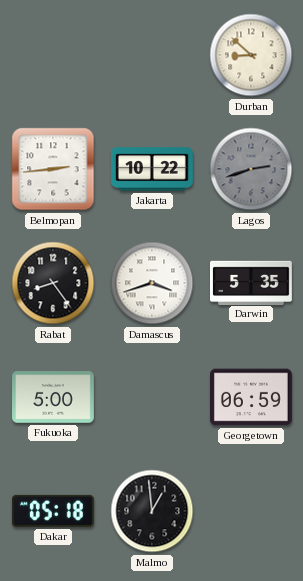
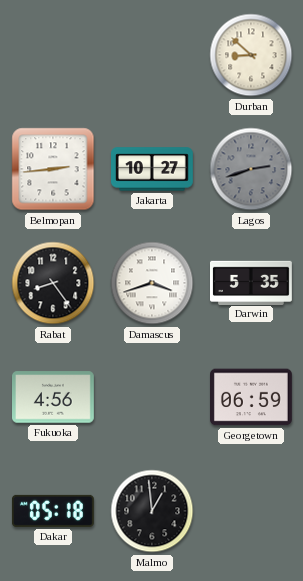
Jakarta: 10:22 -> 10:27
Fukuoka: 5:00 -> 4:56
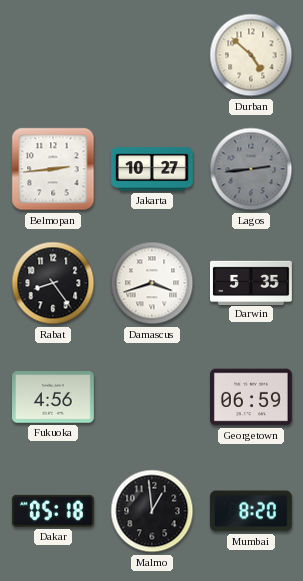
Durban: 8:52 -> 4:52
Lagos: 2:42 -> 2:44
Mumbai: none -> 8:20
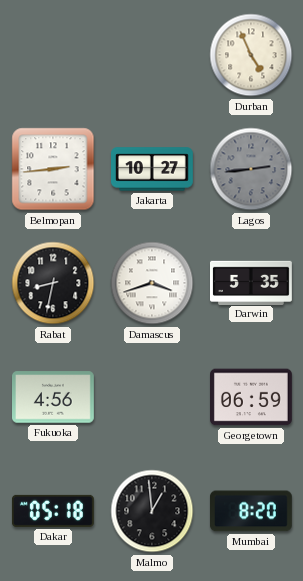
Durban: 4:52 -> 4:56
Rabat: 8:24 -> 8:32
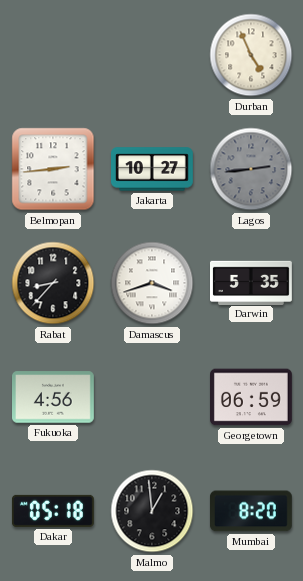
Rabat: 8:32 -> 8:37
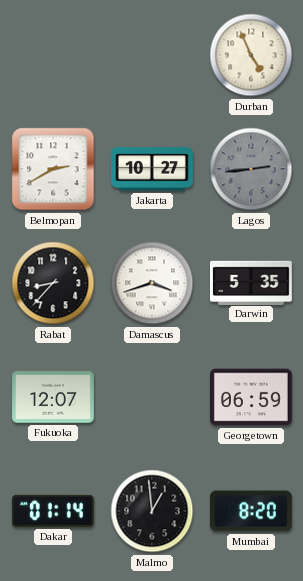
Belmopan: 2:44 -> 2:40
Fukuoka: 4:56 -> 12:07
Dakar: 05:18 -> 01:14
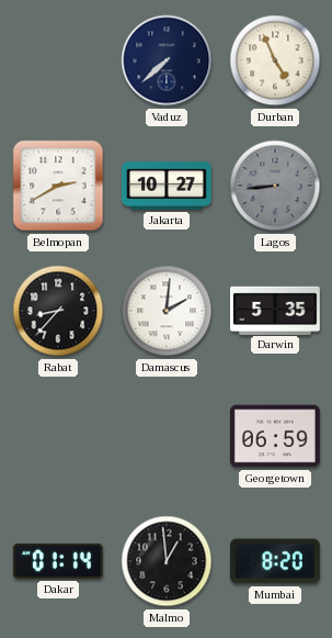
Vaduz: none -> 7:38
Lagos: 2:44 -> 8:44
Damascus: 3:42 -> 2:01
Fukuoka: 12:07 -> none
